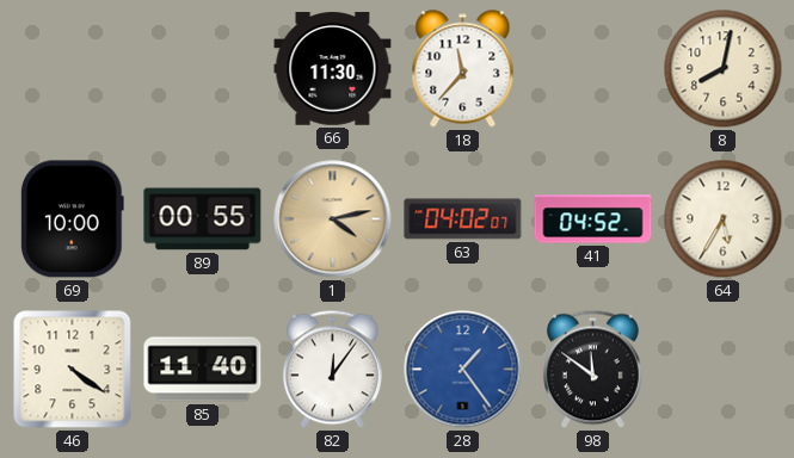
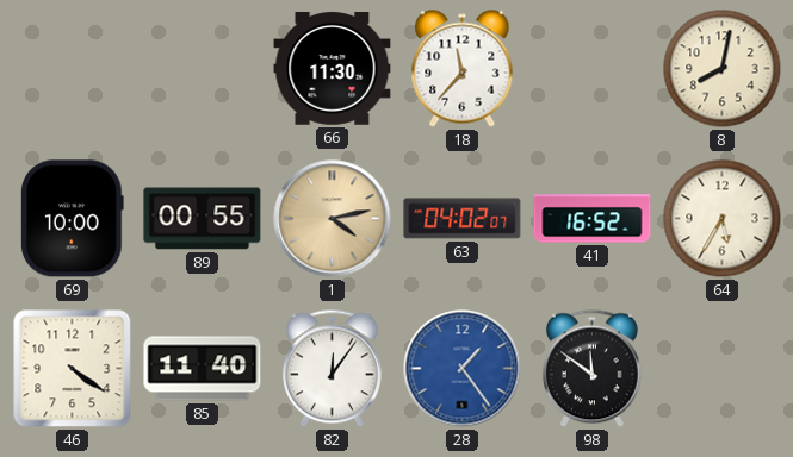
41: 04:52 -> 16:52
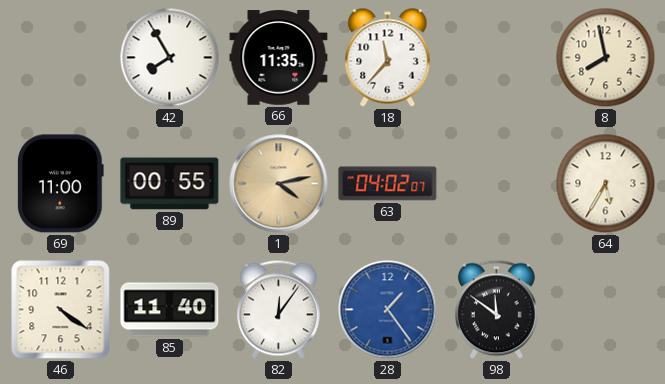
42: none -> 7:55
66: 11:30 -> 11:35
8: 8:02 -> 7:58
69: 10:00 -> 11:00
41: 16:52 -> none
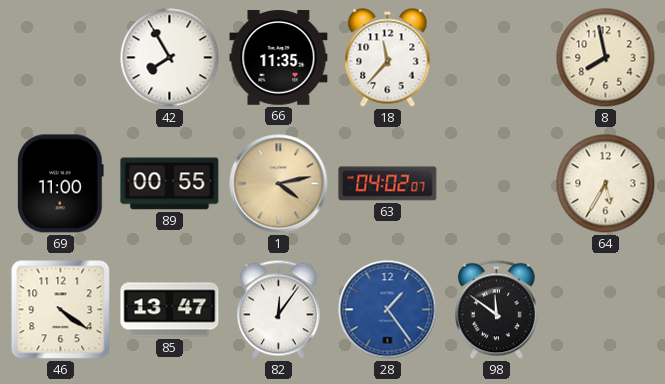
85: 11:40 -> 13:47
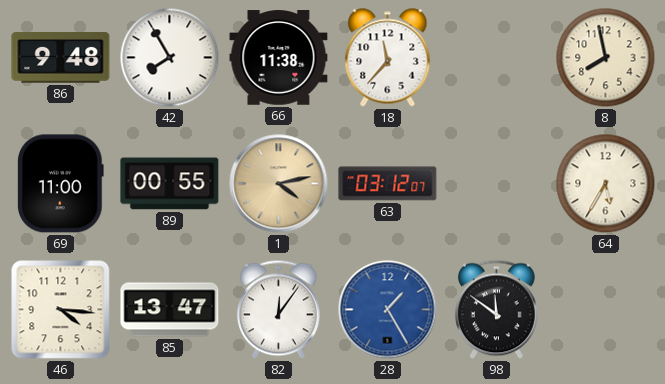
86: none -> 9:48
66: 11:35 -> 11:38
63: 04:02 -> 03:12
46: 4:21 -> 4:16
28: 1:24 -> 1:25
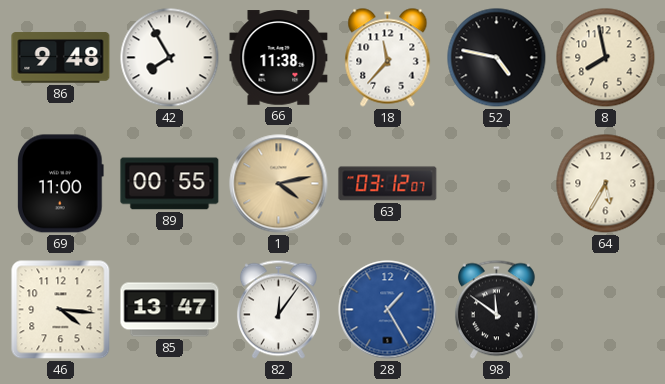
52: none -> 4:47
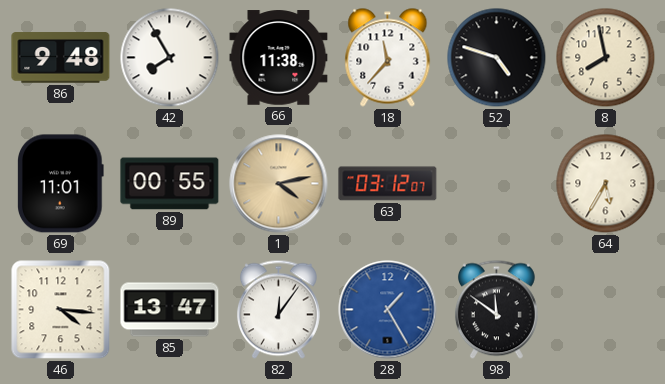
52: 4:47 -> 4:48
69: 11:00 -> 11:01
